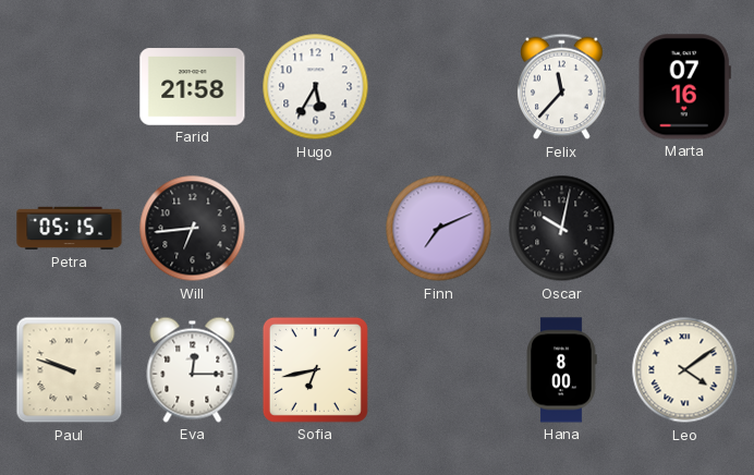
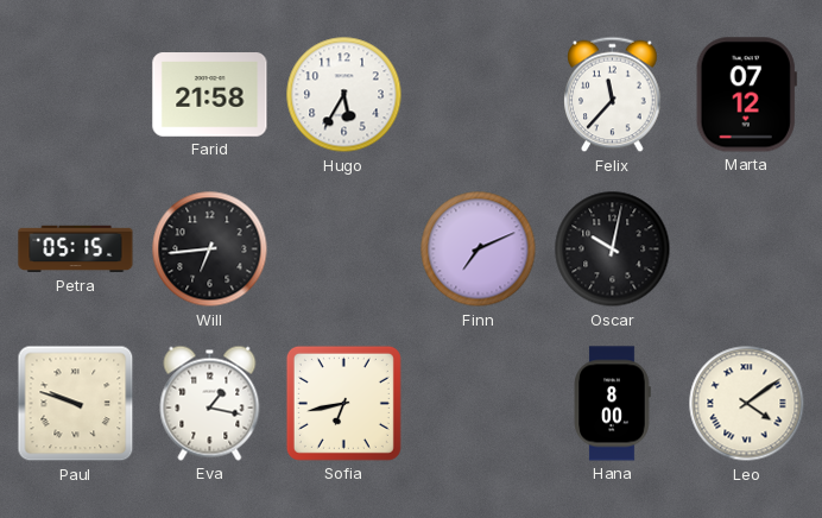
Marta: 07:16 -> 07:12
Eva: 12:15 -> 1:17
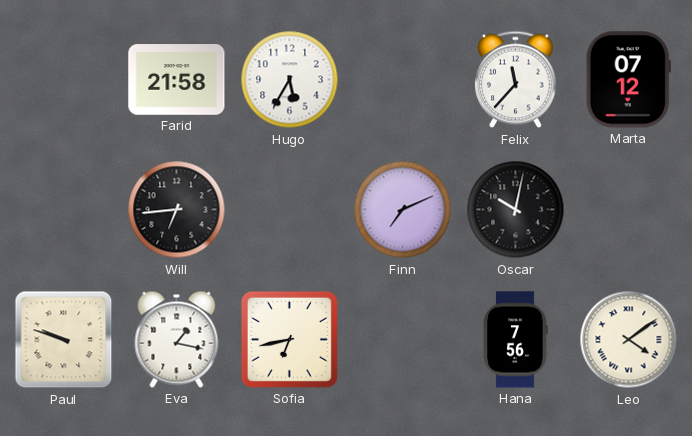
Petra: 05:15 -> none
Hana: 8:00 -> 7:56
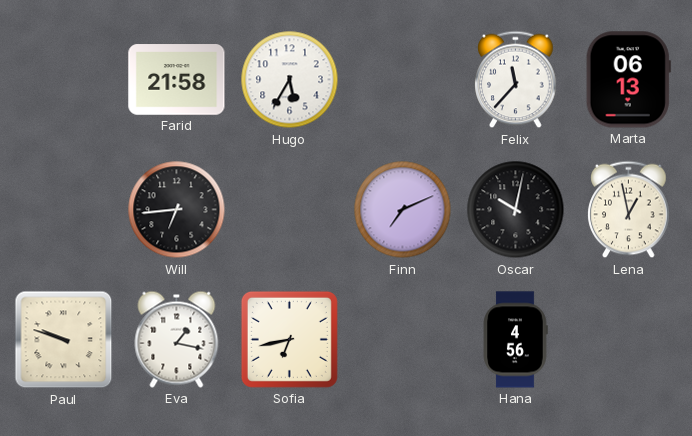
Marta: 07:12 -> 06:13
Lena: none -> 12:58
Hana: 7:56 -> 4:56
Leo: 4:09 -> none
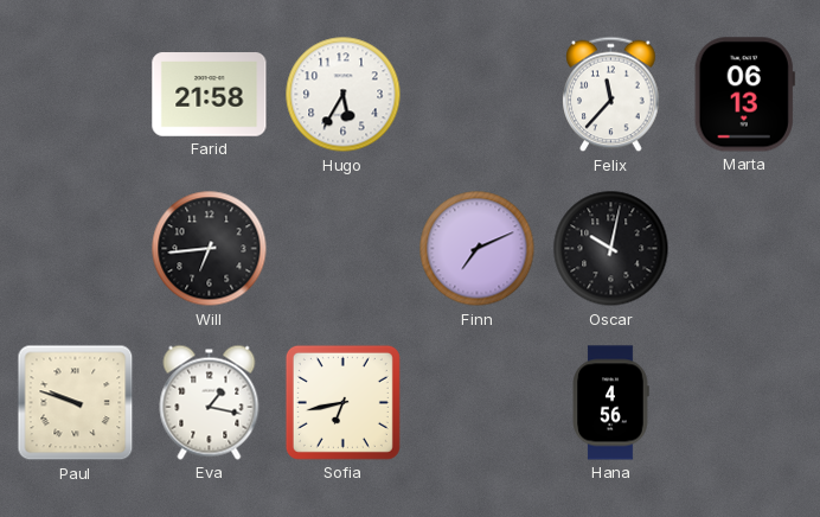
Lena: 12:58 -> none
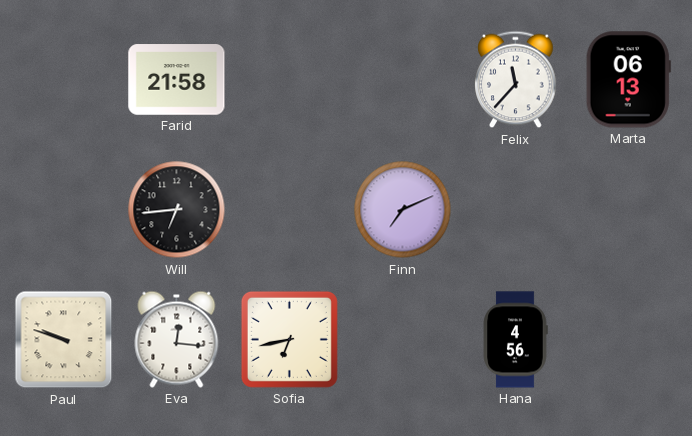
Hugo: 5:35 -> none
Oscar: 10:02 -> none
Eva: 1:17 -> 12:16
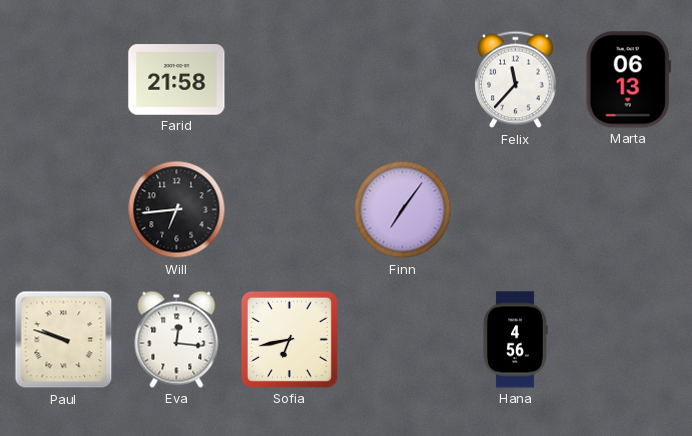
Finn: 7:11 -> 7:06
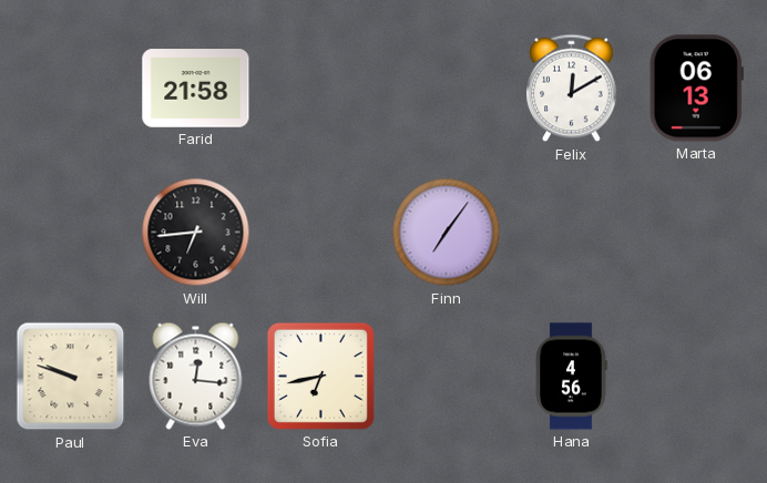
Felix: 11:37 -> 12:10
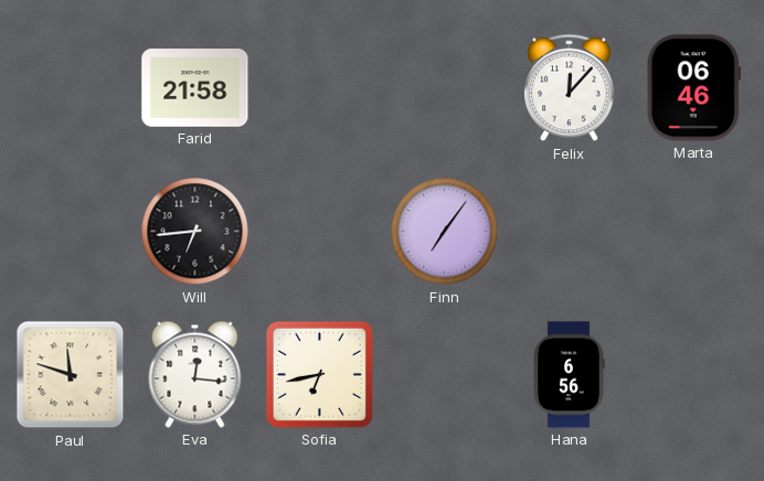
Felix: 12:10 -> 12:07
Marta: 06:13 -> 06:46
Paul: 9:48 -> 11:48
Hana: 4:56 -> 6:56
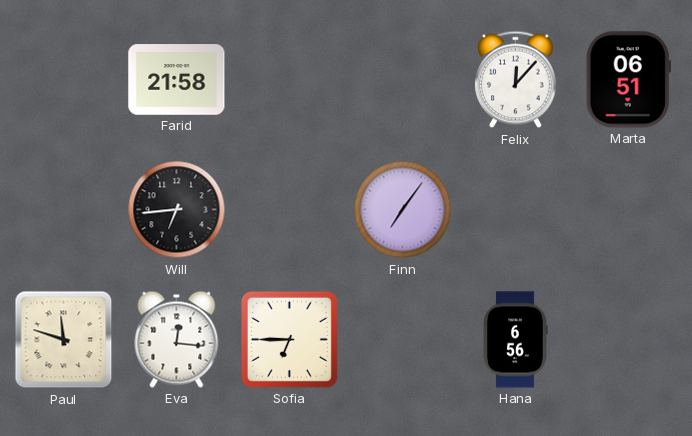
Marta: 06:46 -> 06:51
Sofia: 6:43 -> 6:45
